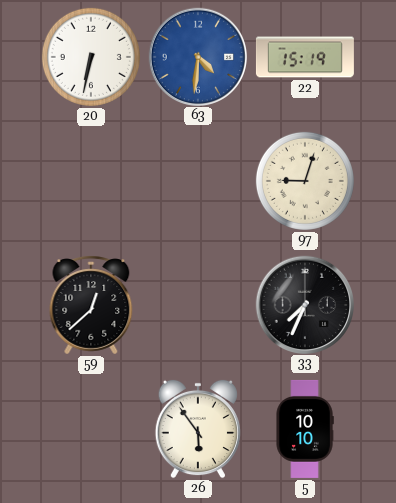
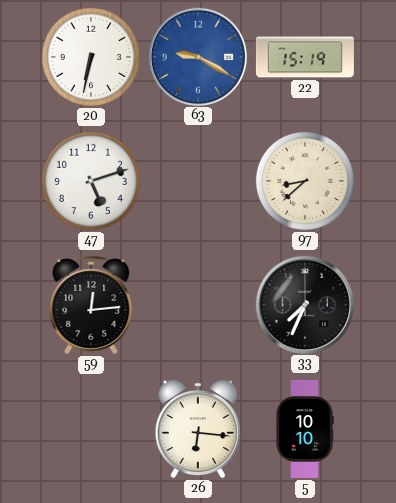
63: 4:31 -> 9:20
47: none -> 5:12
97: 9:03 -> 8:38
59: 12:38 -> 12:14
26: 5:54 -> 6:16
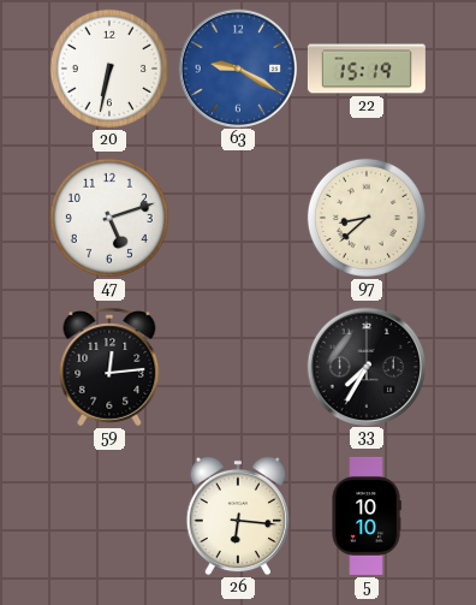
33: 7:34 -> 7:35
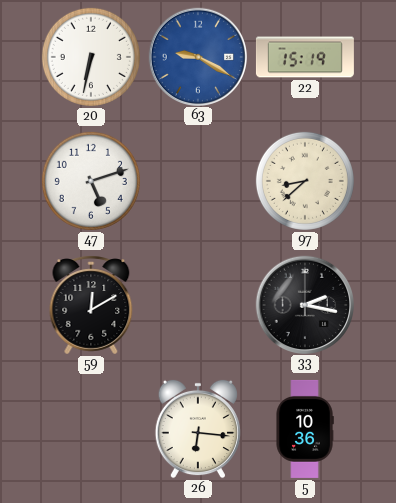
59: 12:14 -> 12:10
33: 7:35 -> 2:17
5: 10:10 -> 10:36
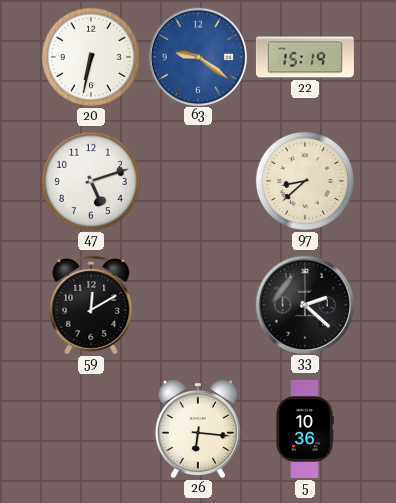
63: 9:20 -> 9:21
33: 2:17 -> 2:22
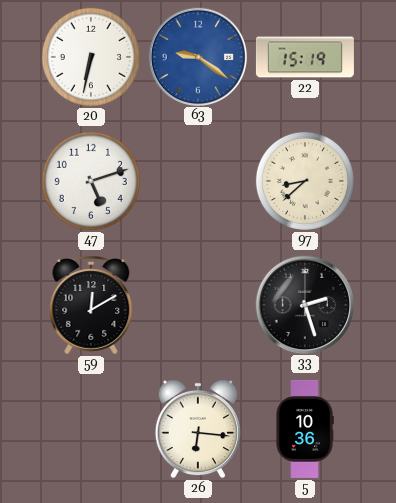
33: 2:22 -> 2:27
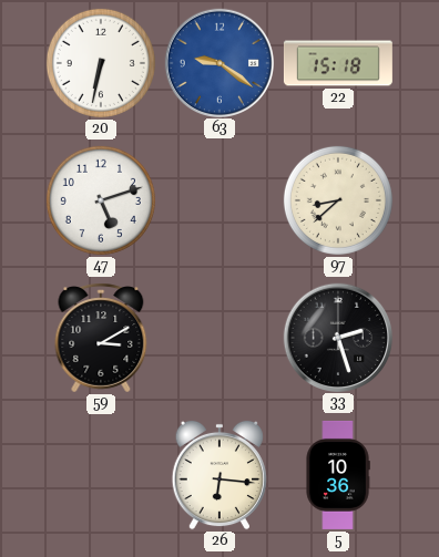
22: 15:19 -> 15:18
59: 12:10 -> 3:10
